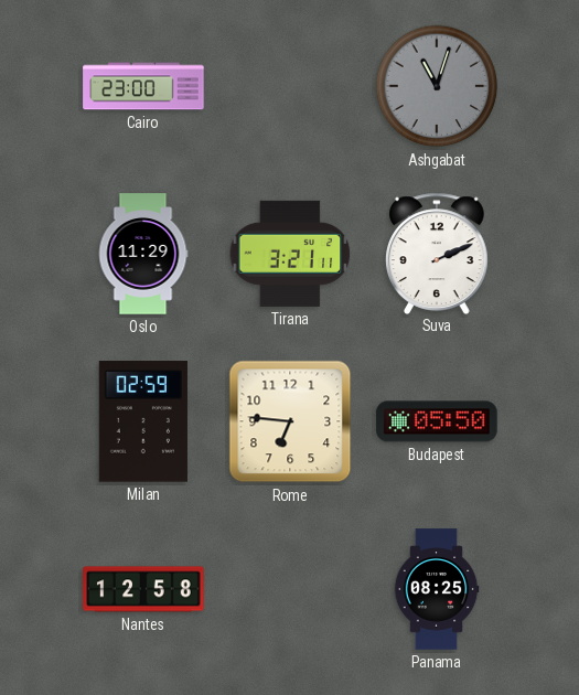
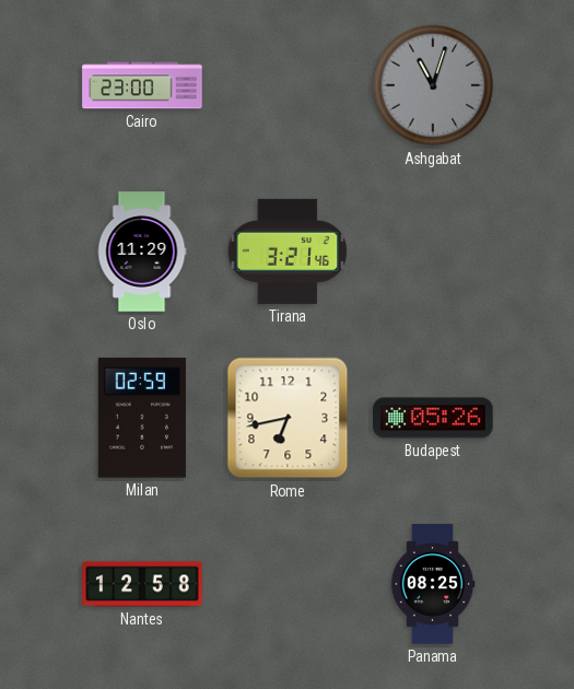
Tirana: 3:21:11 -> 3:21:46
Suva: 2:11 -> none
Rome: 6:46 -> 6:43
Budapest: 05:50 -> 05:26
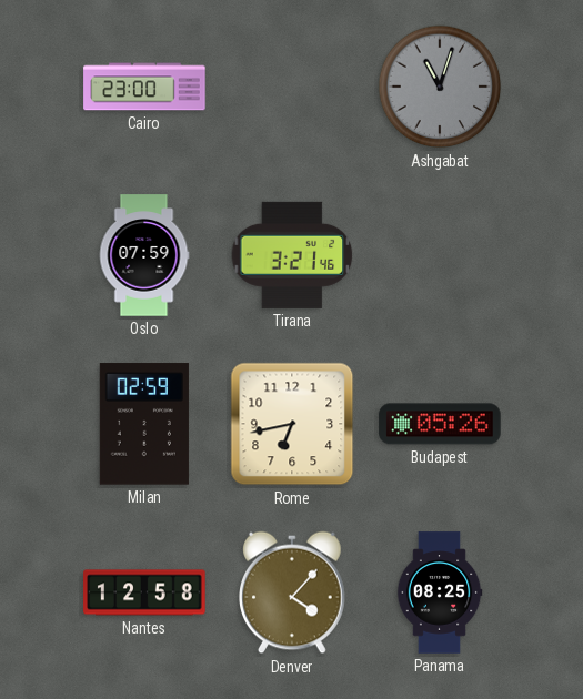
Oslo: 11:29 -> 07:59
Denver: none -> 4:07
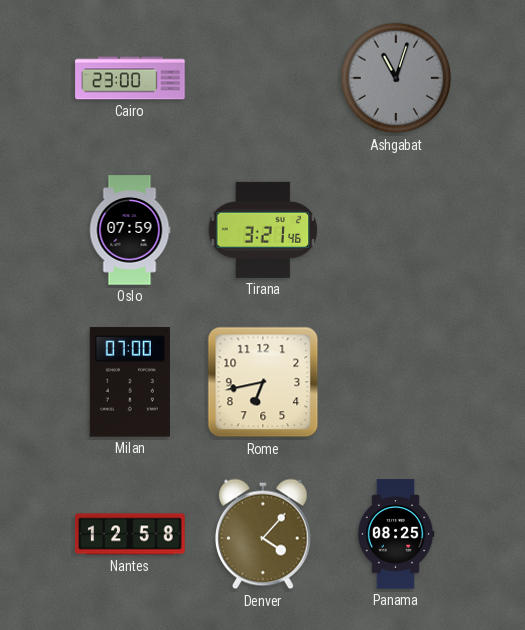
Milan: 02:59 -> 07:00
Budapest: 05:26 -> none
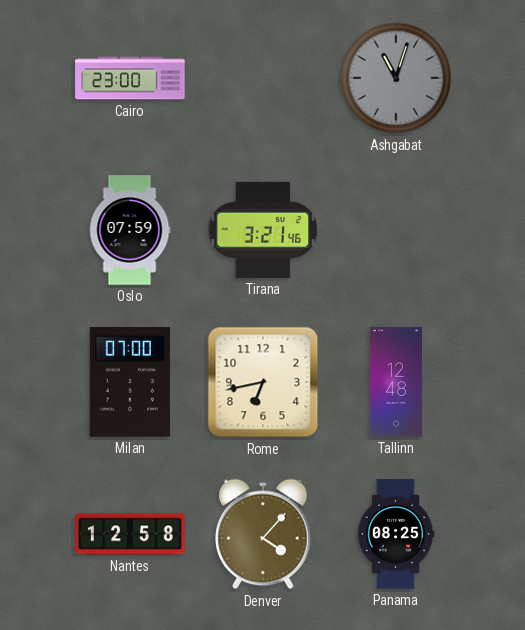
Tallinn: none -> 12:48
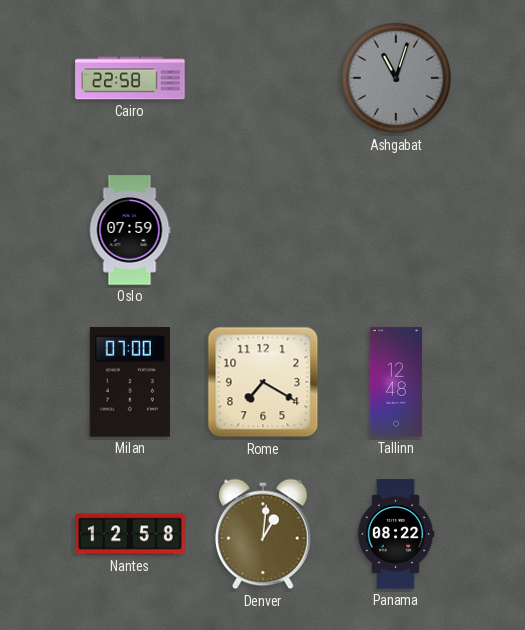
Cairo: 23:00 -> 22:58
Tirana: 3:21 -> none
Rome: 6:43 -> 7:20
Denver: 4:07 -> 1:01
Panama: 08:25 -> 08:22
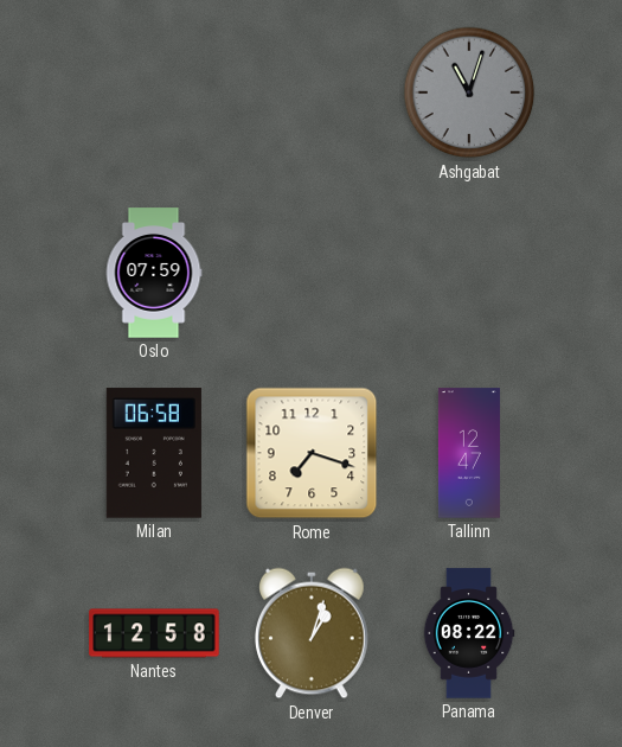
Cairo: 22:58 -> none
Milan: 07:00 -> 06:58
Rome: 7:20 -> 7:18
Tallinn: 12:48 -> 12:47
Denver: 1:01 -> 1:03
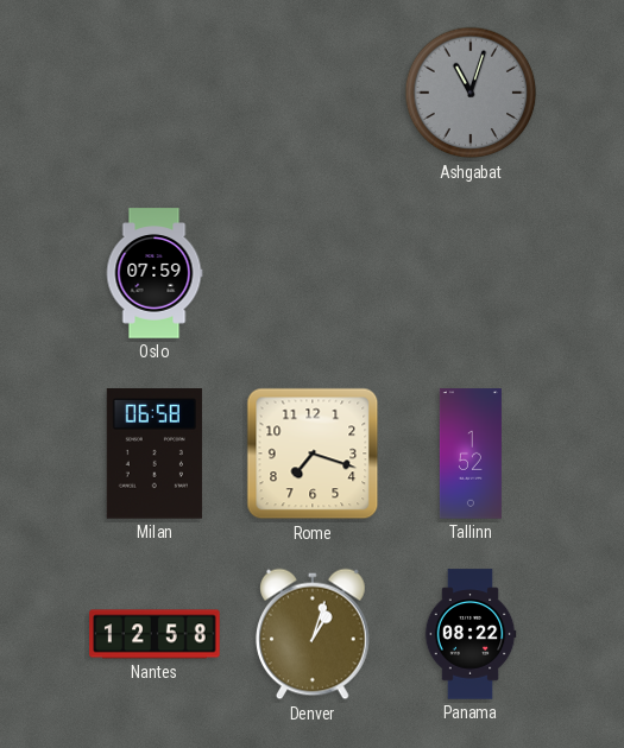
Tallinn: 12:47 -> 1:52
